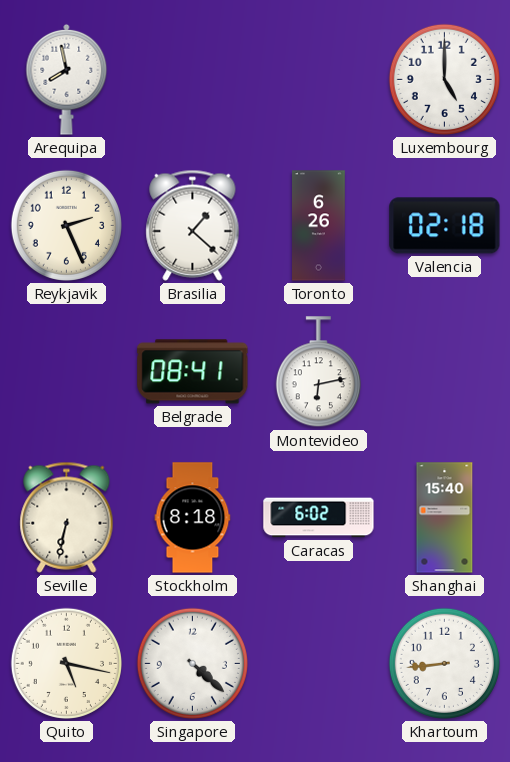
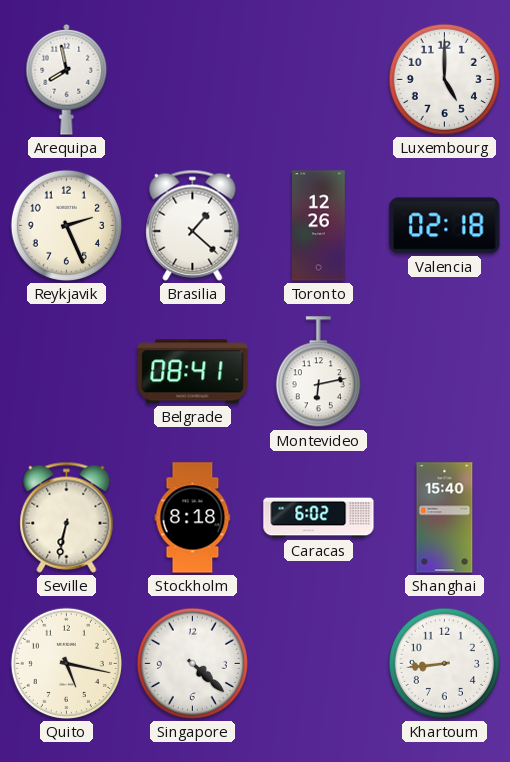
Toronto: 6:26 -> 12:26
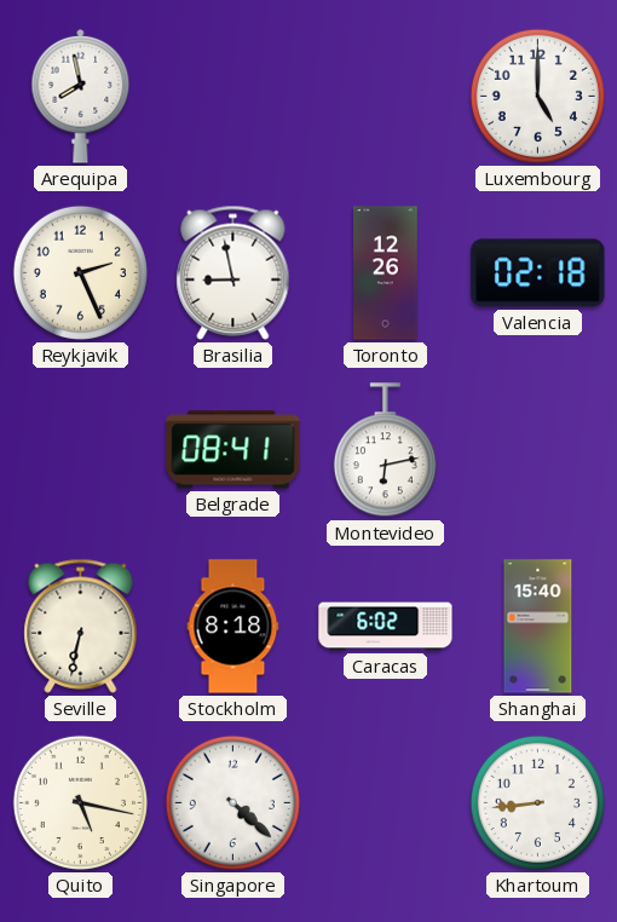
Brasilia: 1:22 -> 8:58
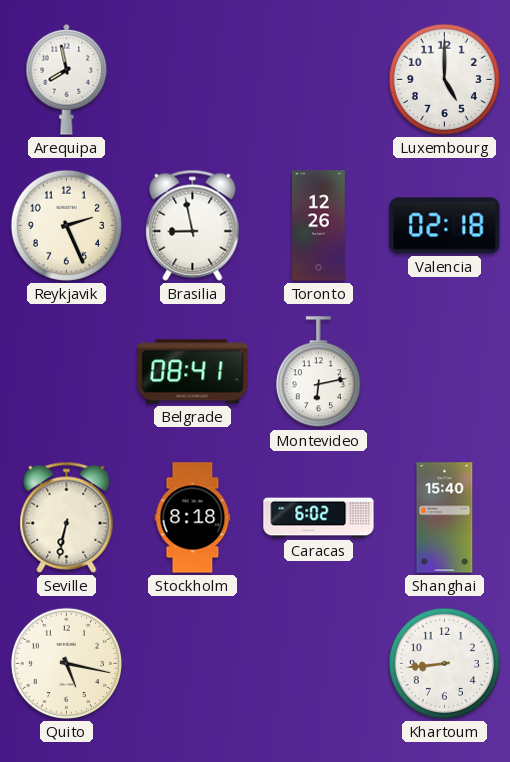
Singapore: 4:22 -> none
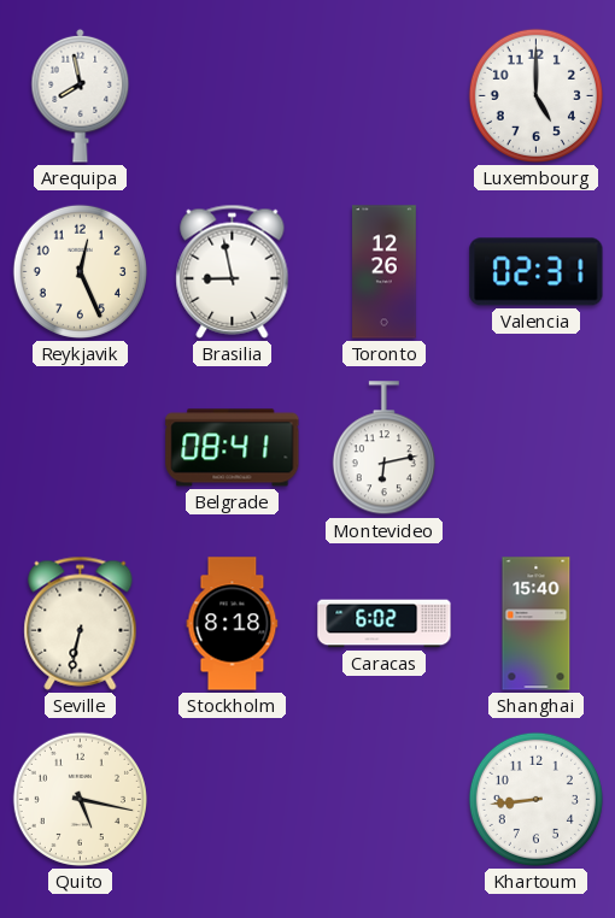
Reykjavik: 2:26 -> 12:26
Valencia: 02:18 -> 02:31
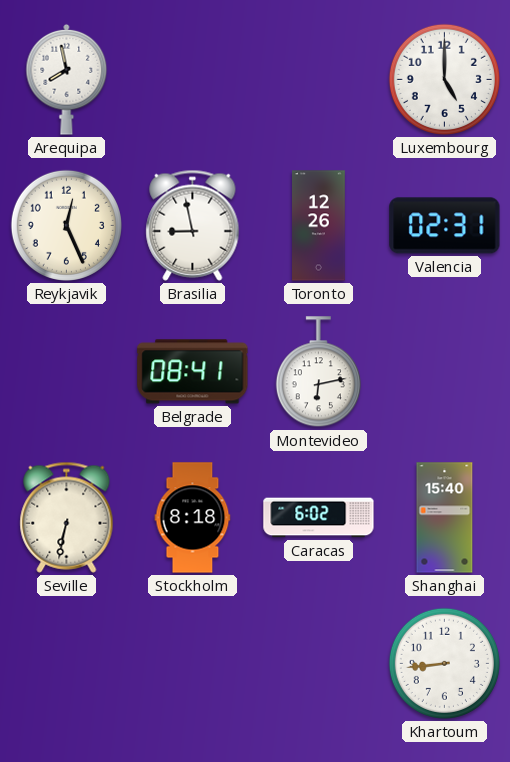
Quito: 5:17 -> none
